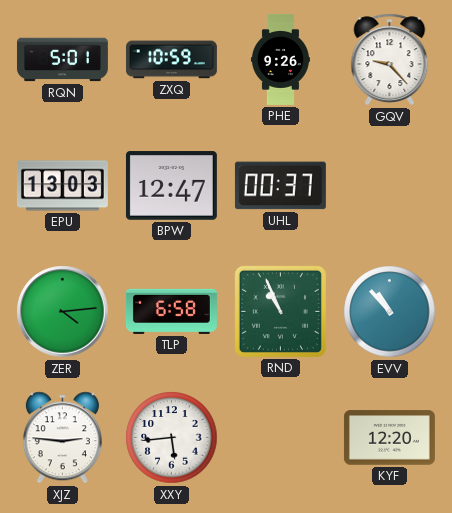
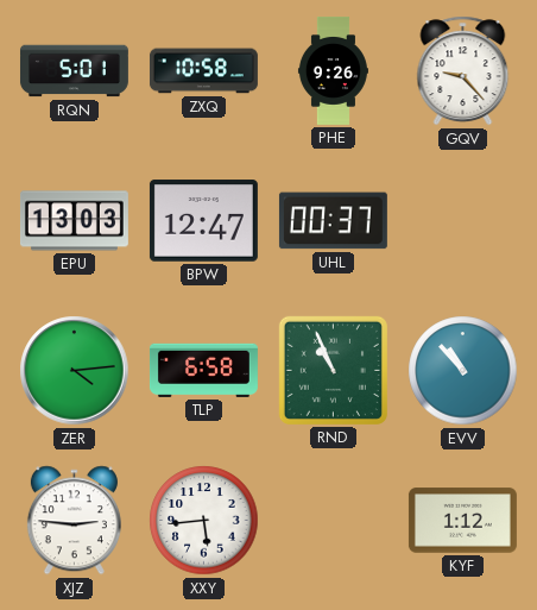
ZXQ: 10:59 -> 10:58
KYF: 12:20 -> 1:12
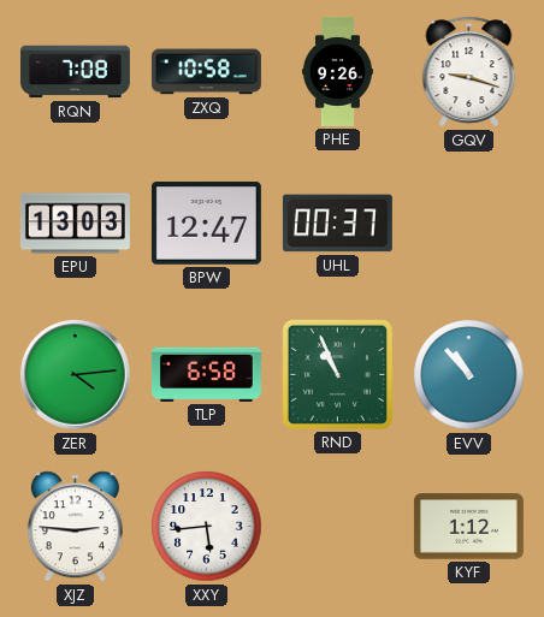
RQN: 5:01 -> 7:08
GQV: 9:23 -> 9:18
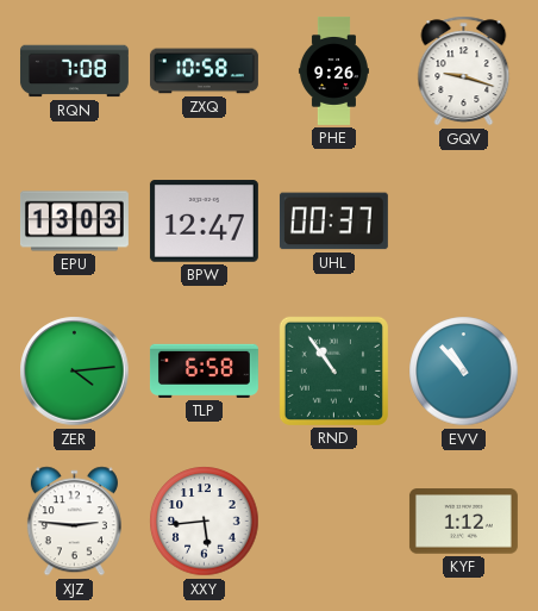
RND: 10:56 -> 10:54
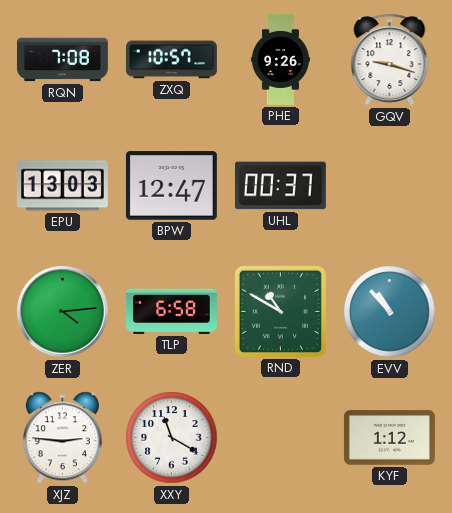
ZXQ: 10:58 -> 10:57
RND: 10:54 -> 10:50
XXY: 5:44 -> 11:20
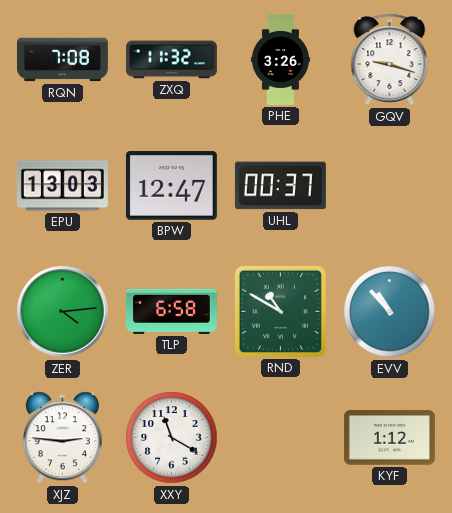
ZXQ: 10:57 -> 11:32
PHE: 9:26 -> 3:26
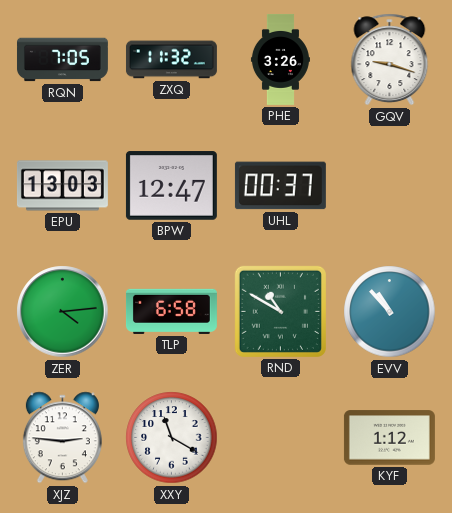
RQN: 7:08 -> 7:05
